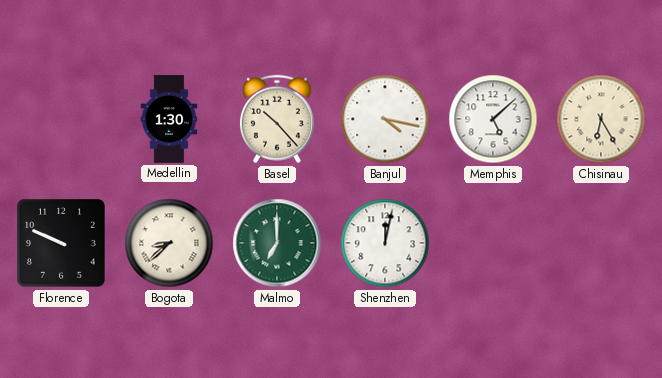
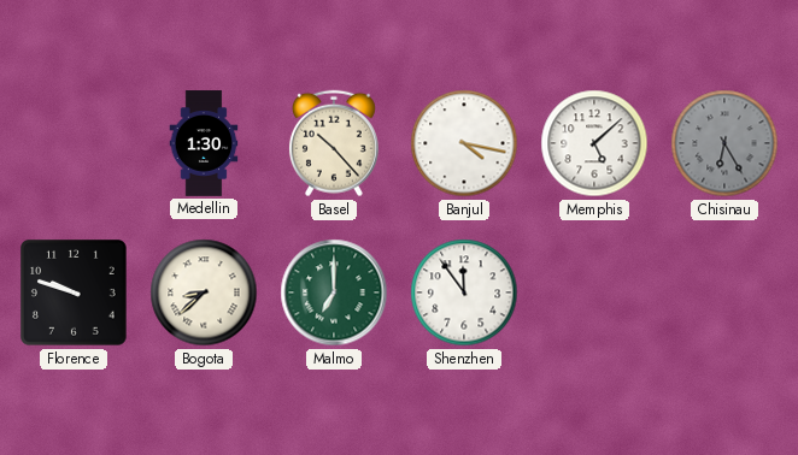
Chisinau dial: cream -> grey
Florence: 9:49 -> 9:48
Shenzhen: 12:02 -> 11:54
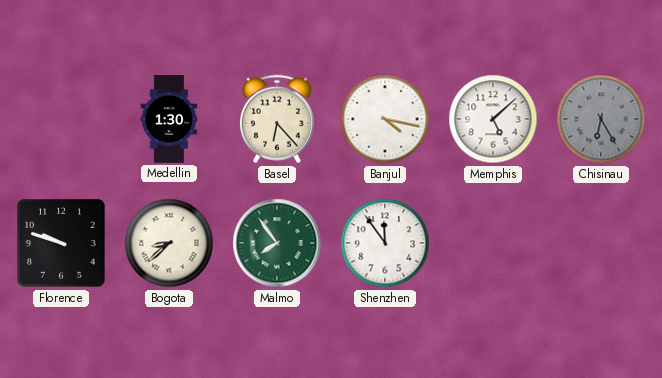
Basel: 10:23 -> 6:23
Malmo: 7:00 -> 7:54
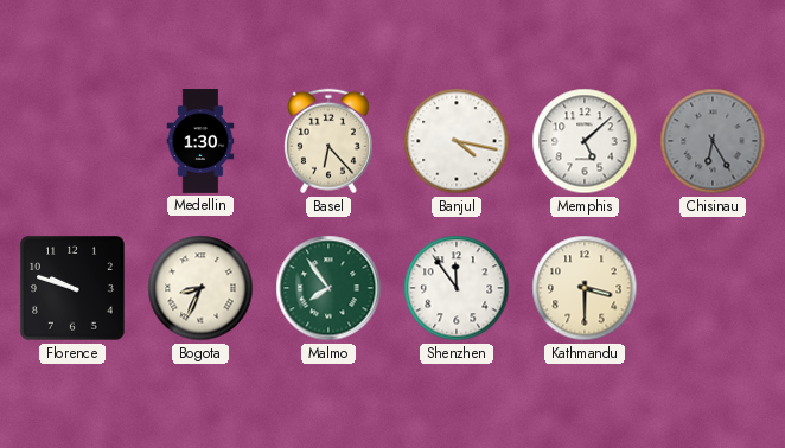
Bogota: 8:38 -> 8:34
Kathmandu: none -> 3:30
